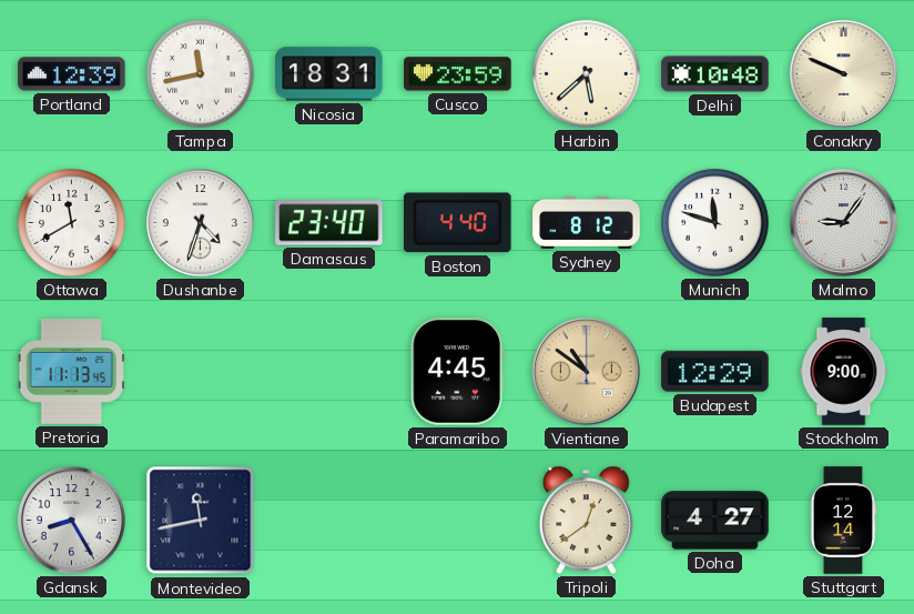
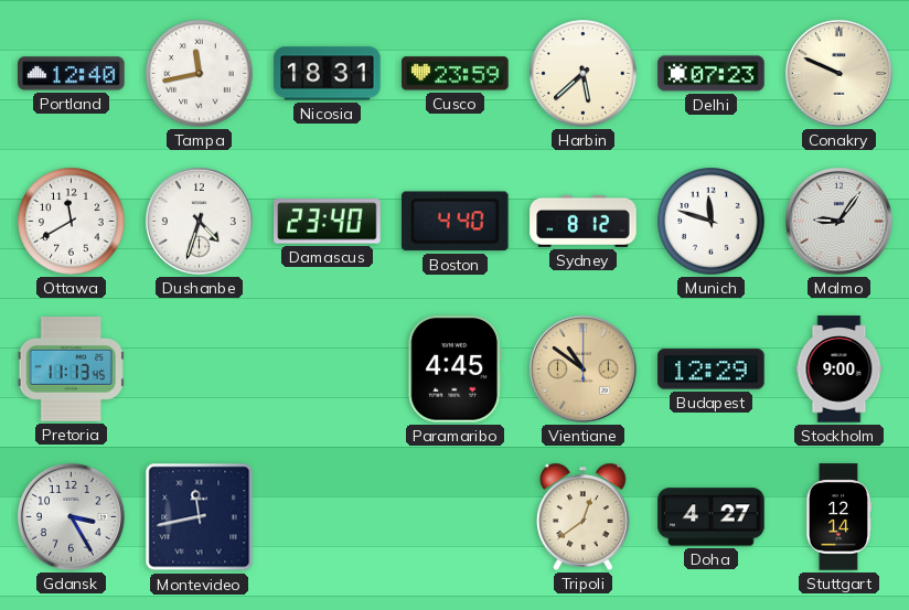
Portland: 12:39 -> 12:40
Delhi: 10:48 -> 07:23
Gdansk: 8:25 -> 3:25
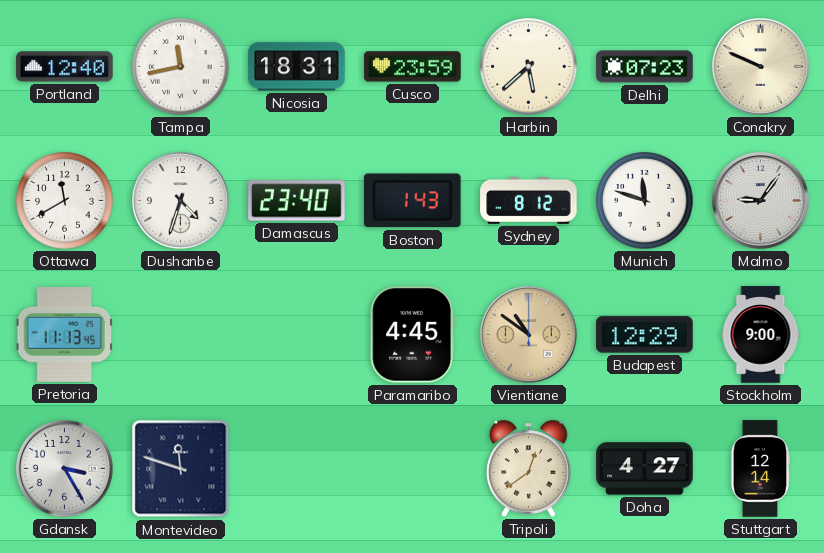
Boston: 4:40 -> 1:43
Montevideo: 11:43 -> 11:48
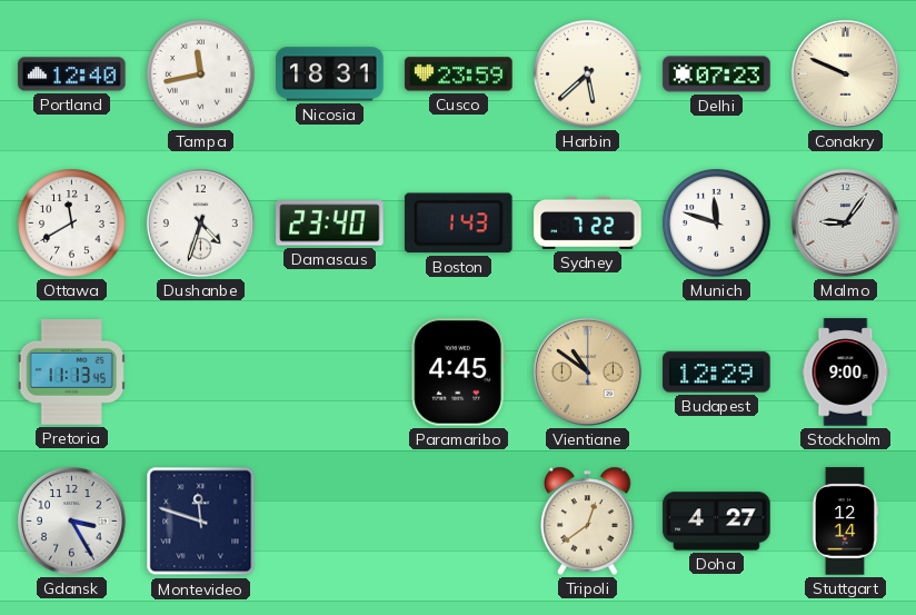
Sydney: 8:12 -> 7:22
